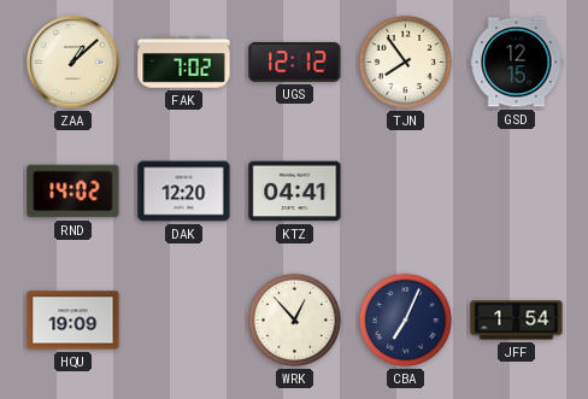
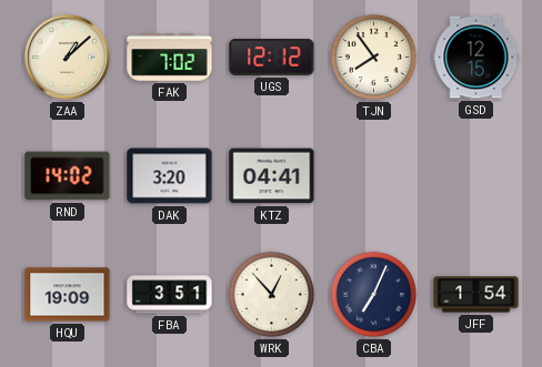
DAK: 12:20 -> 3:20
FBA: none -> 3:51
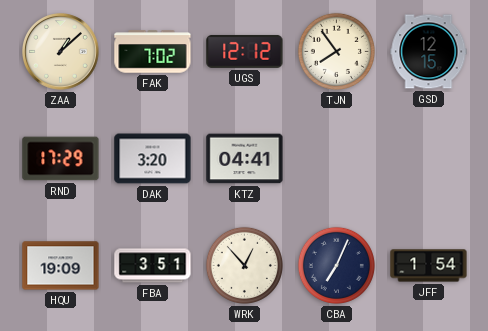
RND: 14:02 -> 17:29
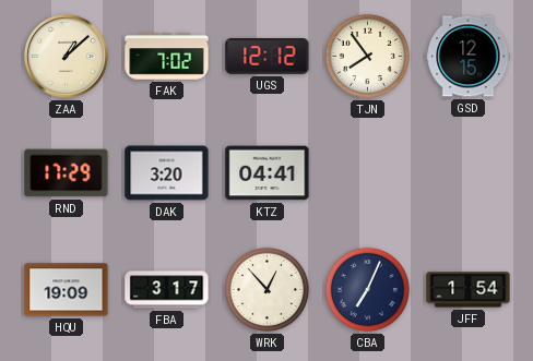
FBA: 3:51 -> 3:17
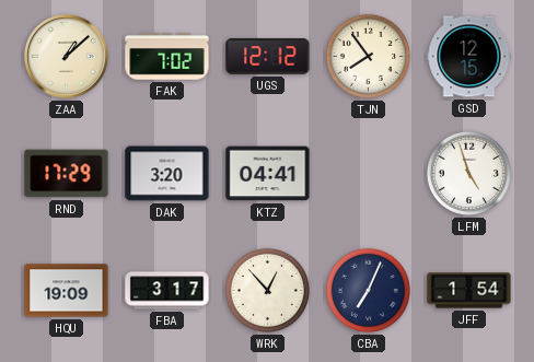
LFM: none -> 4:57
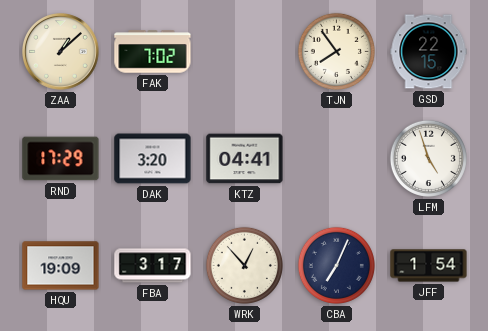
UGS: 12:12 -> none
GSD: 12:15 -> 22:15
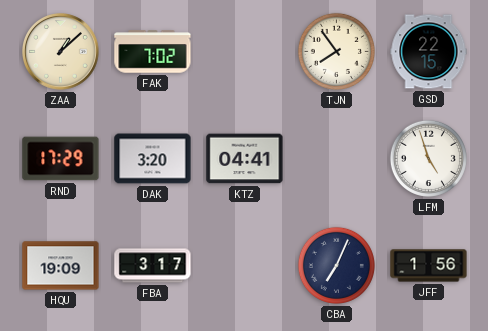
WRK: 12:53 -> none
JFF: 1:54 -> 1:56
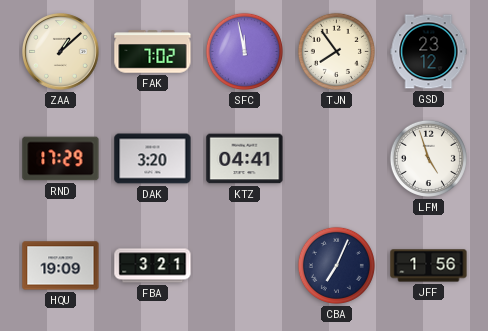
SFC: none -> 11:58
GSD: 22:15 -> 23:12
FBA: 3:17 -> 3:21
